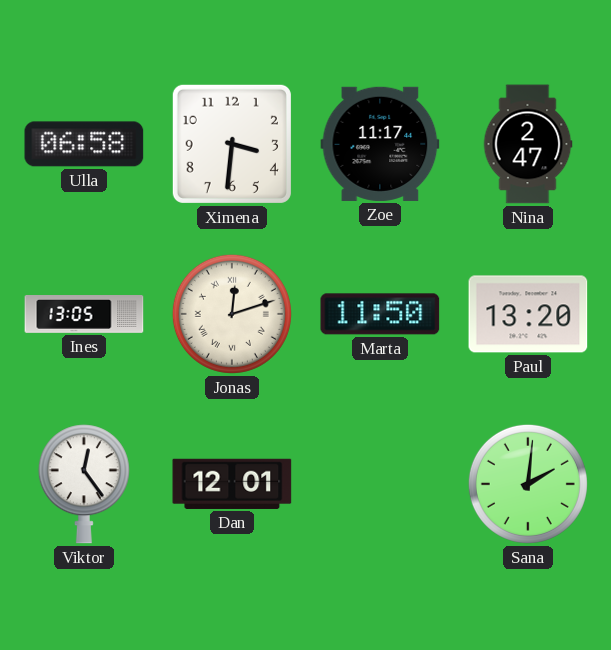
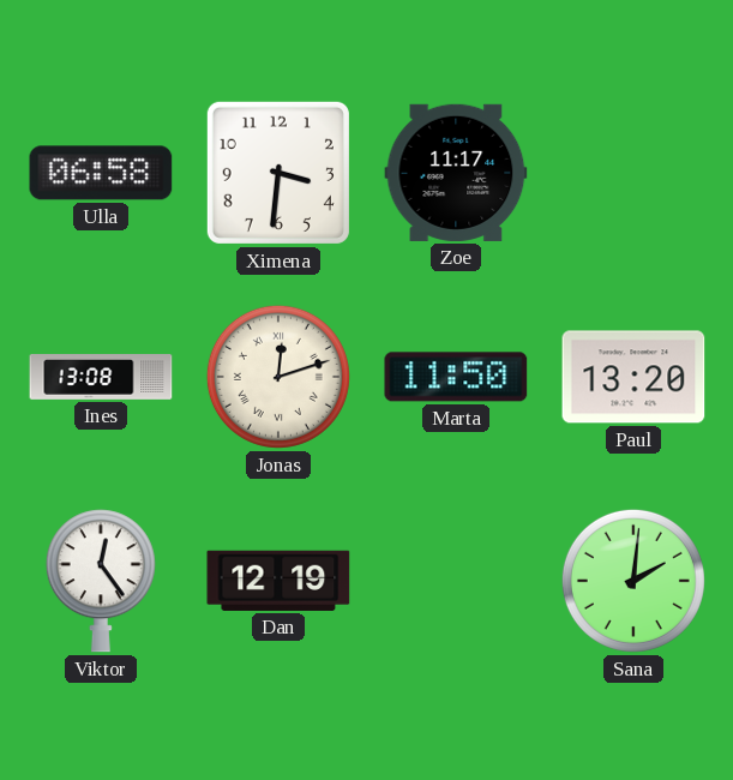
Nina: 2:47 -> none
Ines: 13:05 -> 13:08
Dan: 12:01 -> 12:19
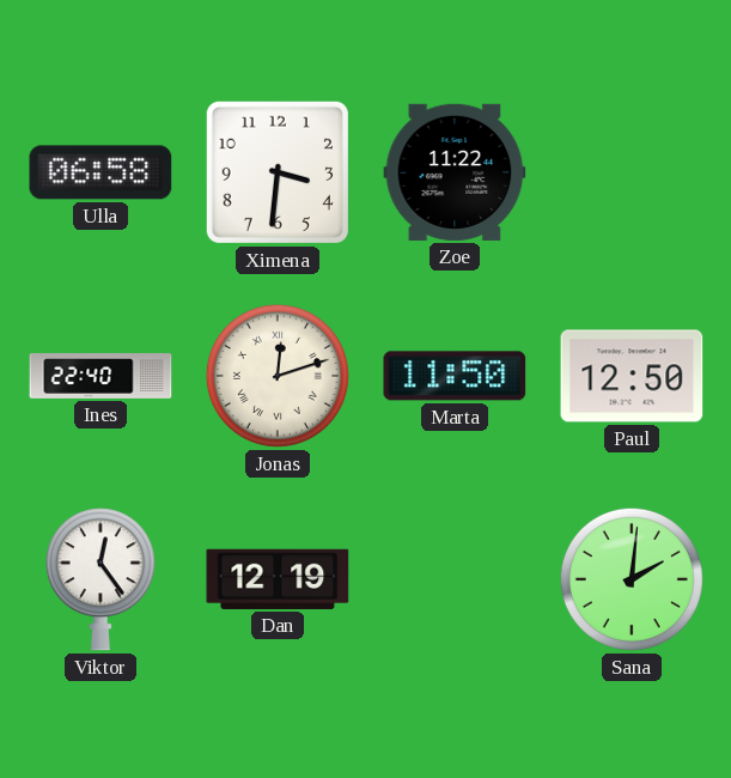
Zoe: 11:17 -> 11:22
Ines: 13:08 -> 22:40
Paul: 13:20 -> 12:50
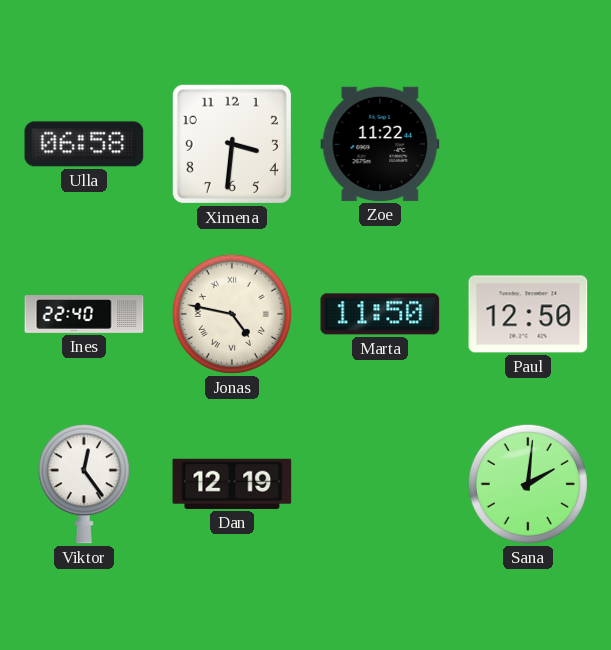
Jonas: 12:12 -> 4:47
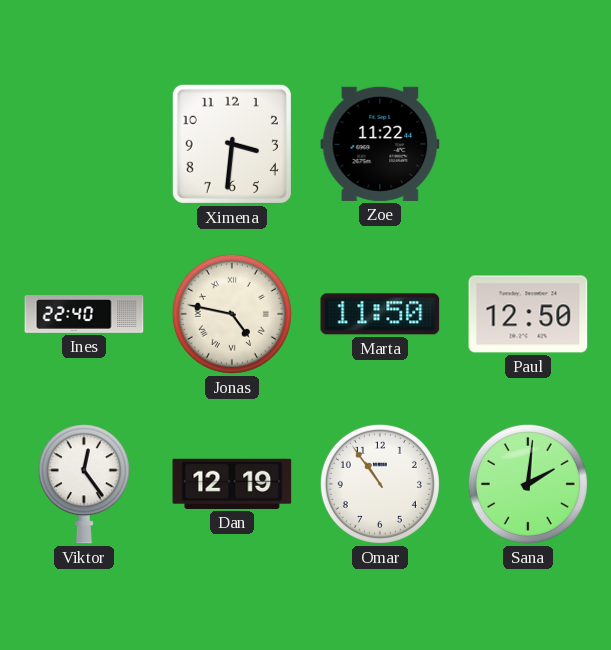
Ulla: 06:58 -> none
Omar: none -> 10:54
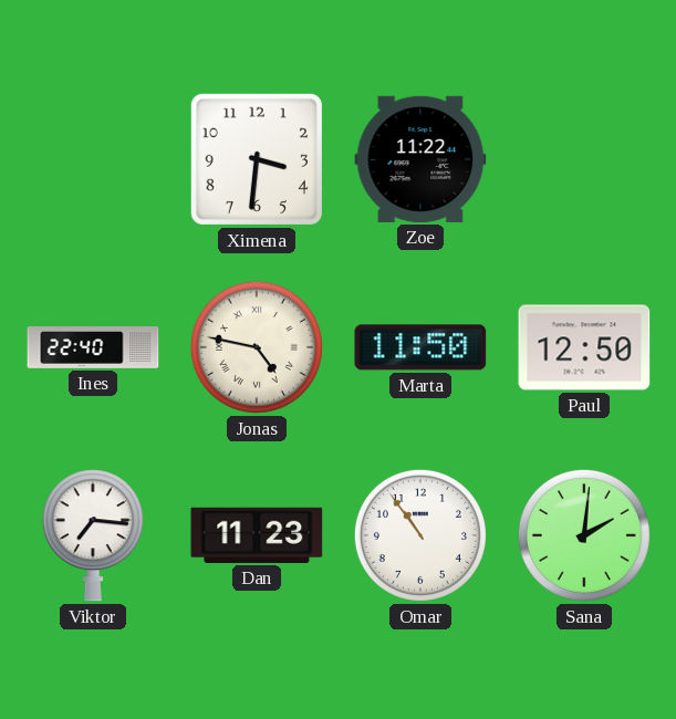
Viktor: 12:24 -> 7:16
Dan: 12:19 -> 11:23
